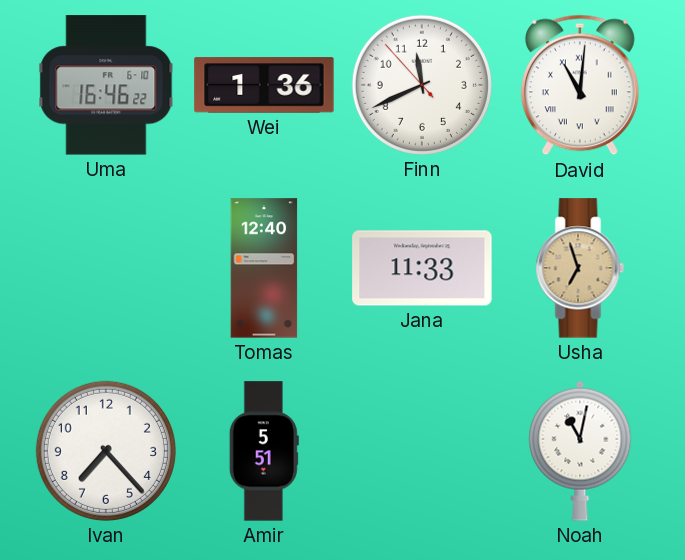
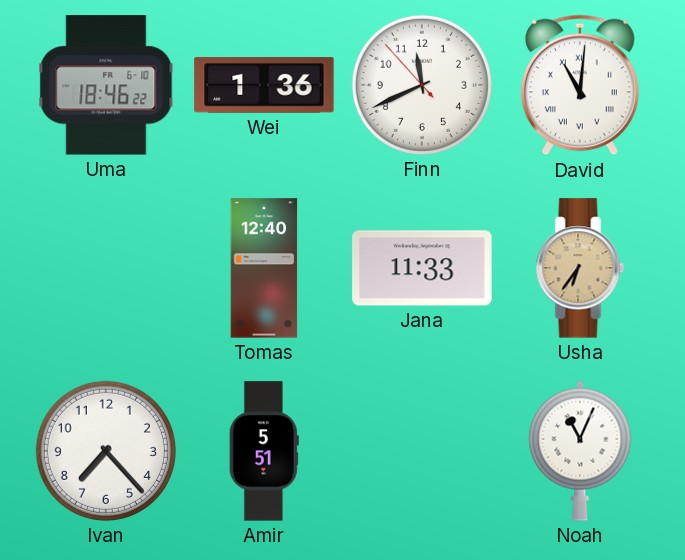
Uma: 16:46 -> 18:46
Usha: 6:57 -> 6:36
Noah: 11:02 -> 11:04
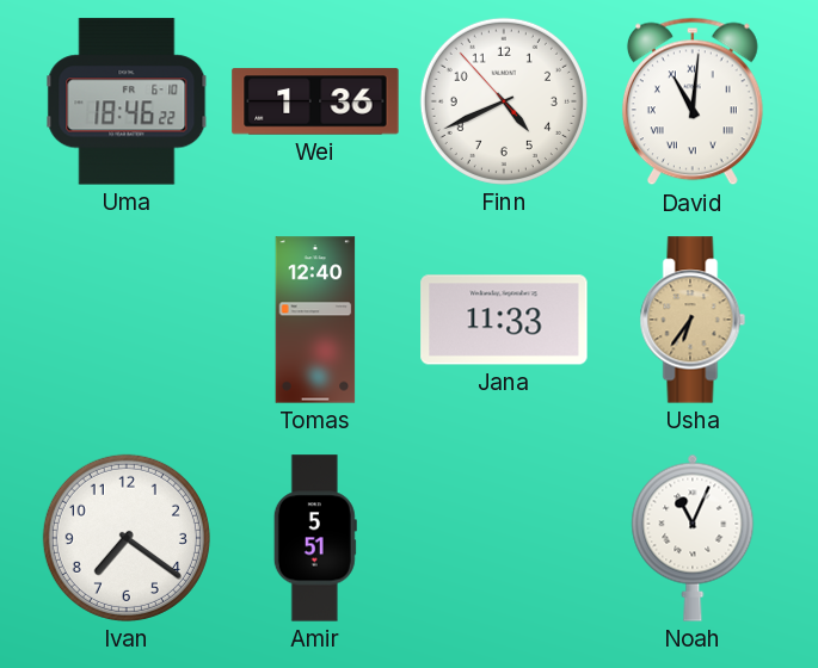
Finn: 11:40 -> 4:40
Ivan: 7:23 -> 7:21
